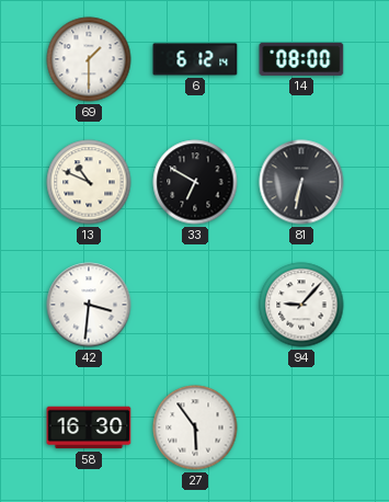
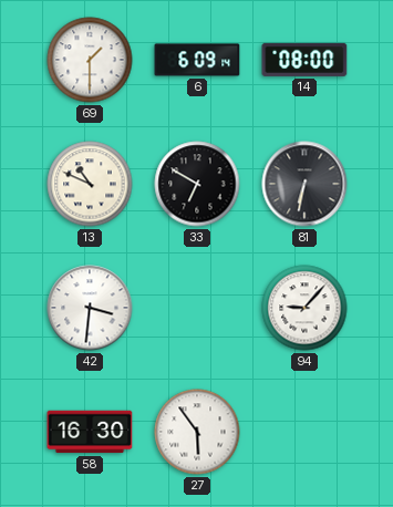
6: 6:12 -> 6:09
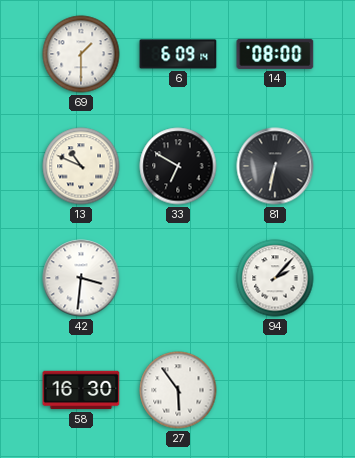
94: 9:07 -> 2:07
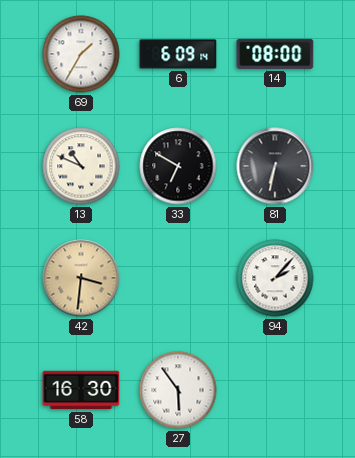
69: 1:30 -> 1:35
42 dial: white -> champagne
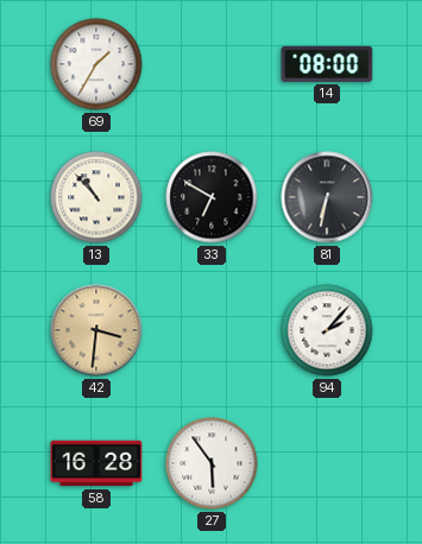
6: 6:09 -> none
13: 10:49 -> 10:53
58: 16:30 -> 16:28
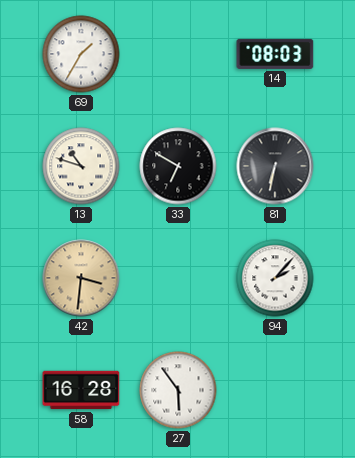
14: 08:00 -> 08:03
13: 10:53 -> 10:48
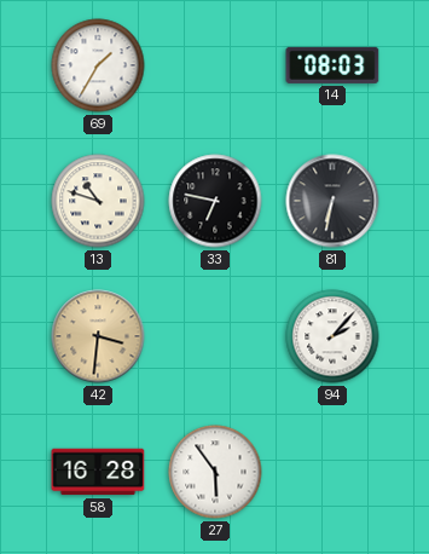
33: 6:50 -> 6:47
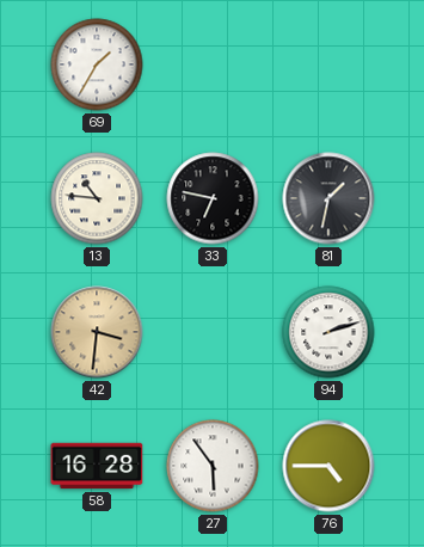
14: 08:03 -> none
13: 10:48 -> 10:46
81: 6:32 -> 1:32
94: 2:07 -> 2:12
76: none -> 4:45
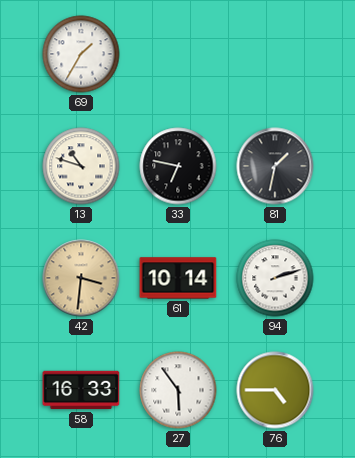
13: 10:46 -> 10:48
61: none -> 10:14
58: 16:28 -> 16:33
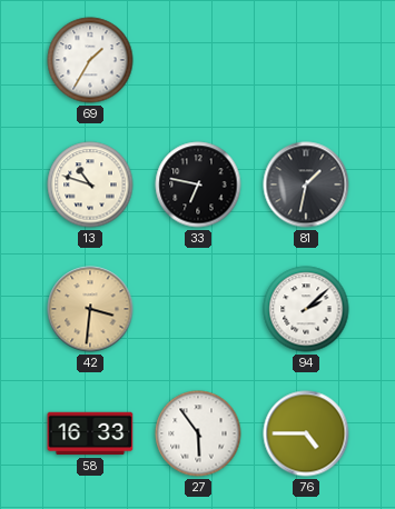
61: 10:14 -> none
94: 2:12 -> 2:08
